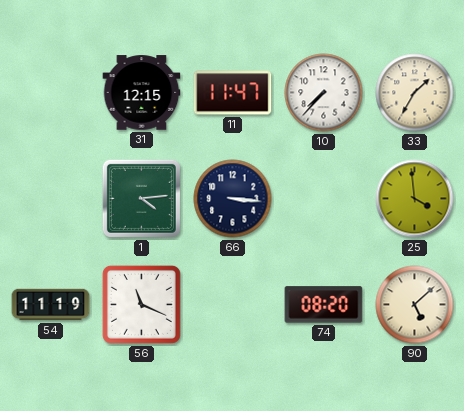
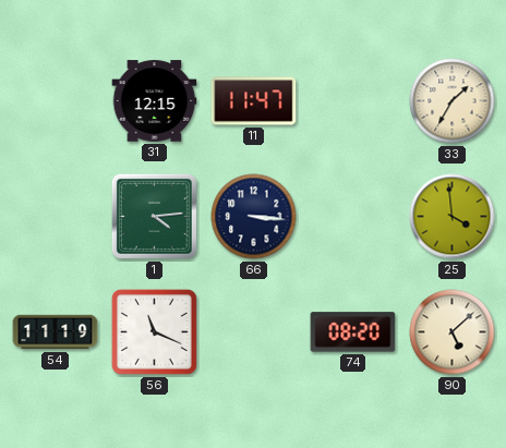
10: 7:37 -> none
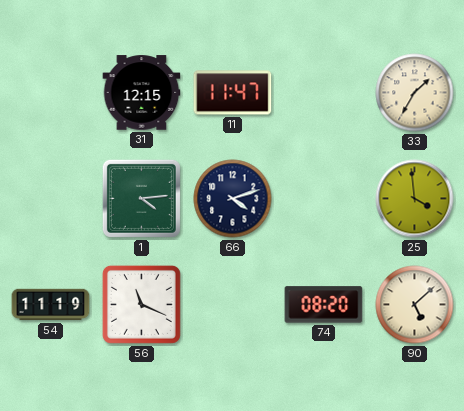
66: 3:16 -> 4:12
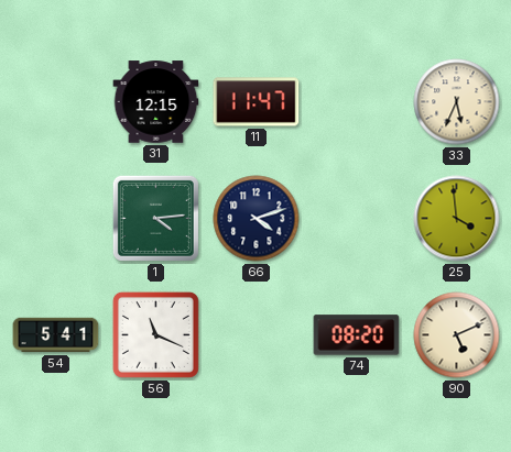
33: 1:35 -> 5:34
54: 11:19 -> 5:41
90: 5:08 -> 5:11
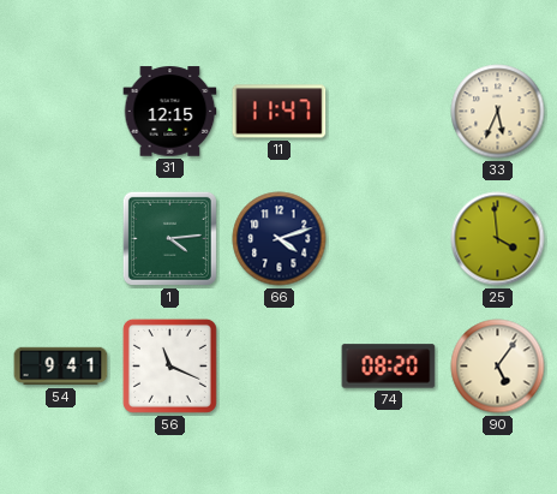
54: 5:41 -> 9:41
90: 5:11 -> 5:06
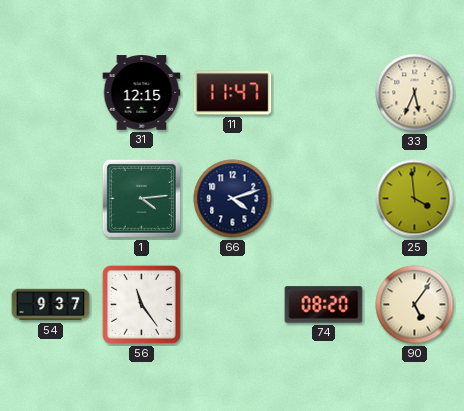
54: 9:41 -> 9:37
56: 11:19 -> 11:24
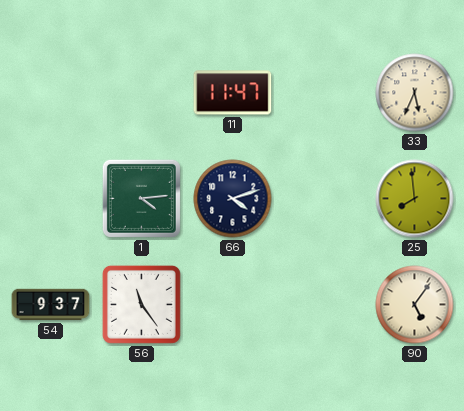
31: 12:15 -> none
25: 3:59 -> 7:59
74: 08:20 -> none
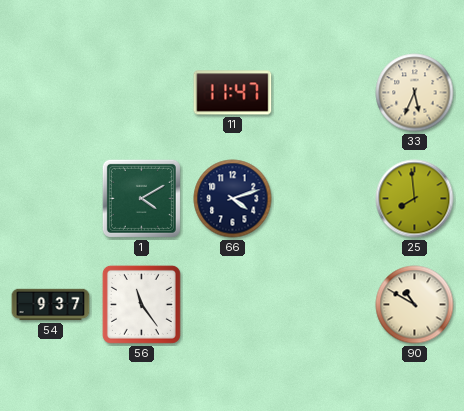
1: 4:14 -> 4:10
90: 5:06 -> 10:50
